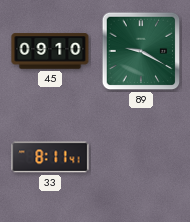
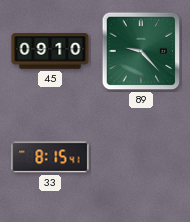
89: 9:20 -> 9:23
33: 8:11 -> 8:15
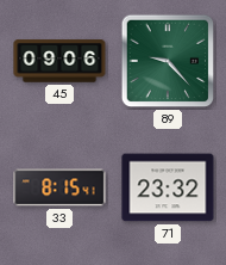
45: 09:10 -> 09:06
71: none -> 23:32
